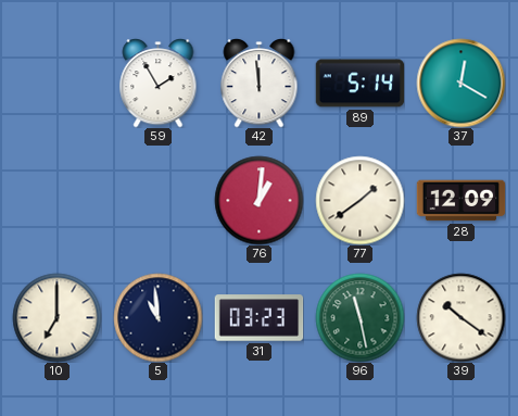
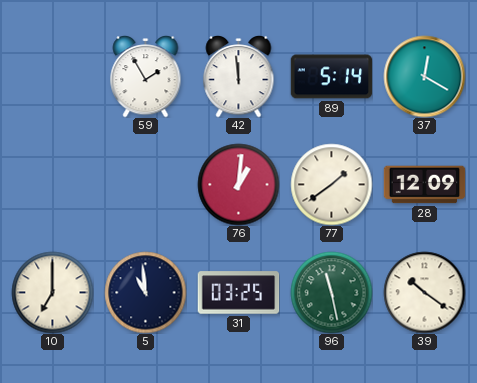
31: 03:23 -> 03:25
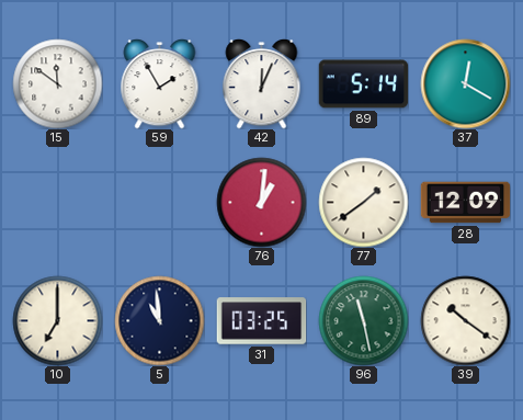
15: none -> 11:51
42: 11:59 -> 12:04
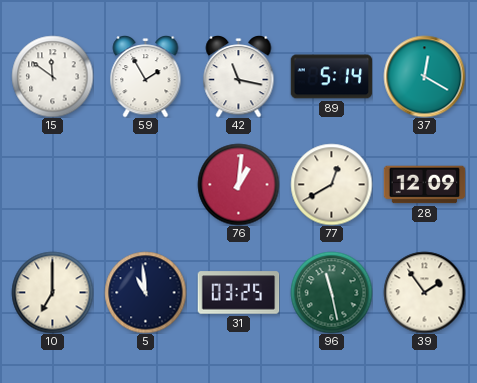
42: 12:04 -> 11:17
77: 1:39 -> 12:40
39: 10:21 -> 1:54
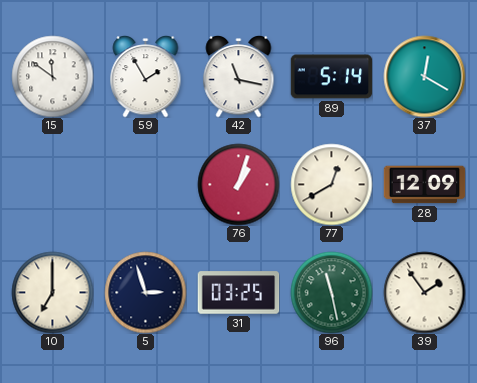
76: 1:01 -> 1:03
5: 10:59 -> 2:57
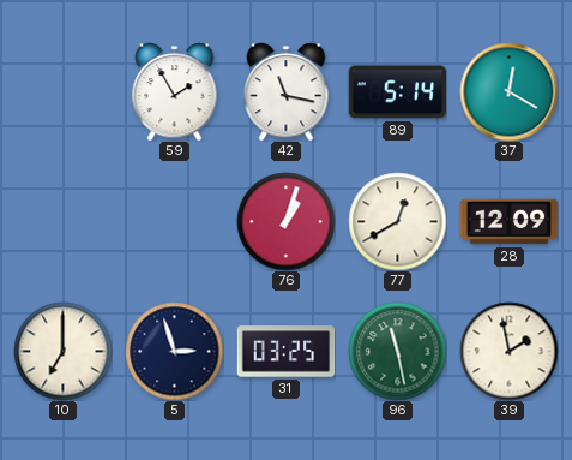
15: 11:51 -> none
39: 1:54 -> 1:58
